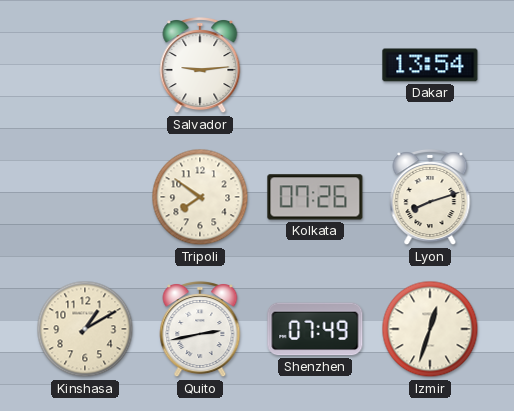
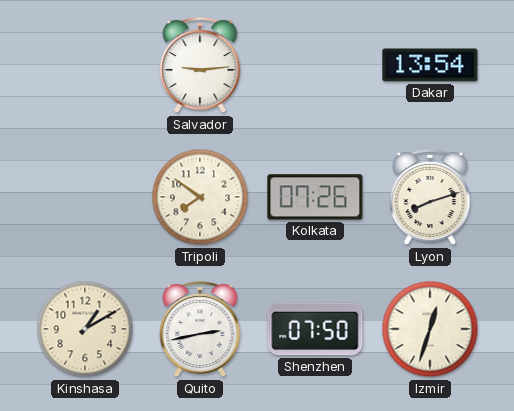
Shenzhen: 07:49 -> 07:50
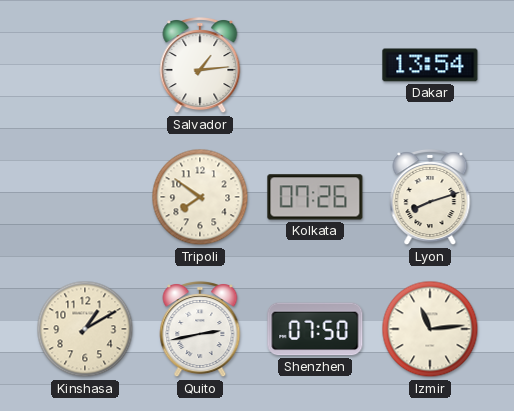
Salvador: 9:14 -> 1:14
Izmir: 12:33 -> 11:14
